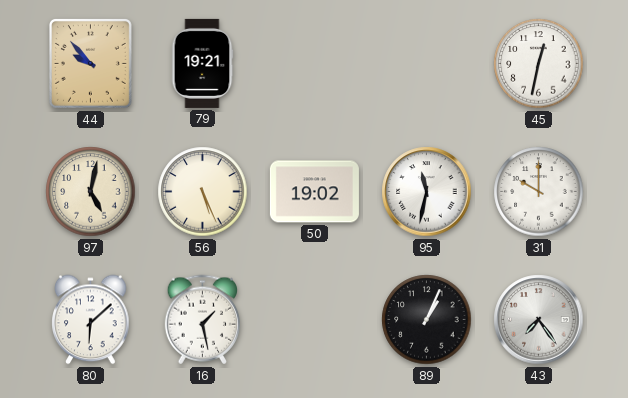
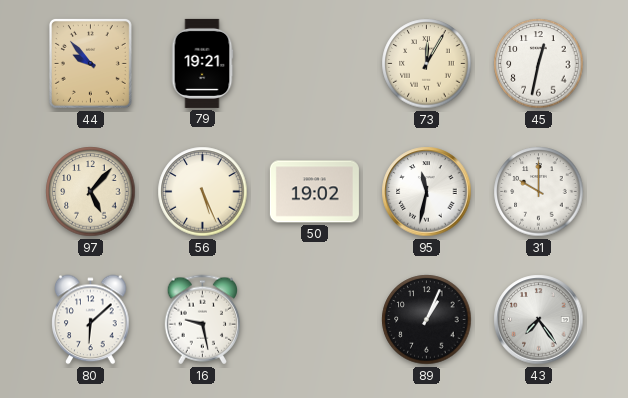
73: none -> 12:05
97: 5:02 -> 5:07
16: 1:28 -> 9:28
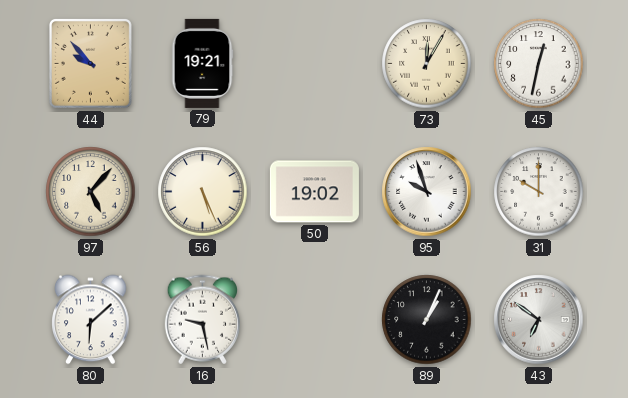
95: 11:32 -> 9:57
43: 7:24 -> 6:51
